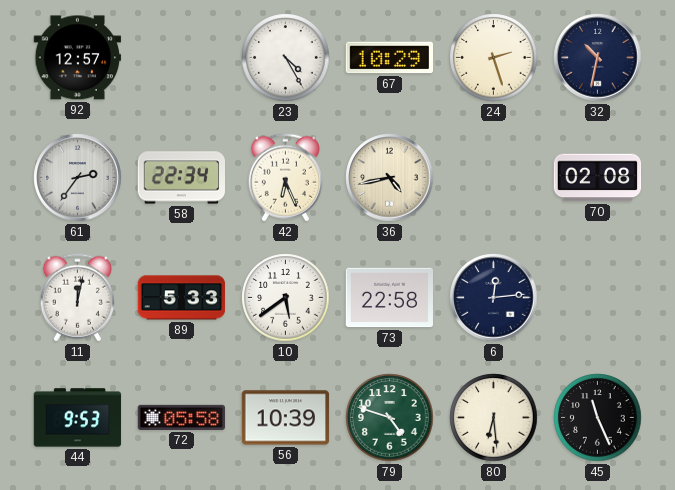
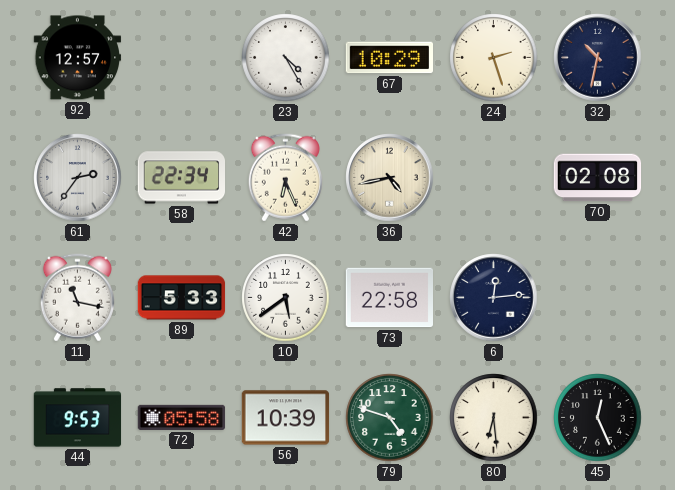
11: 12:02 -> 11:17
45: 11:26 -> 12:26
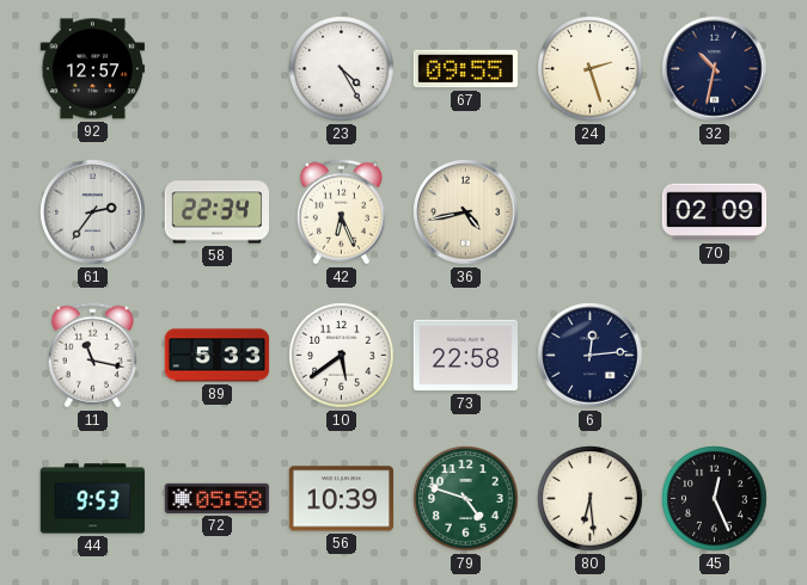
67: 10:29 -> 09:55
70: 02:08 -> 02:09
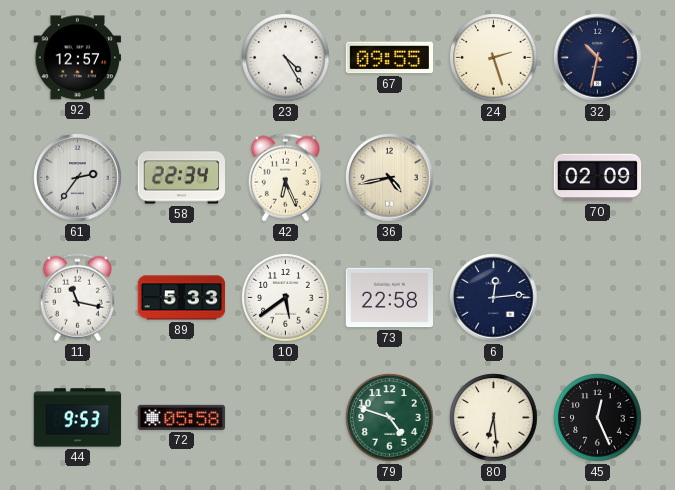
56: 10:39 -> none
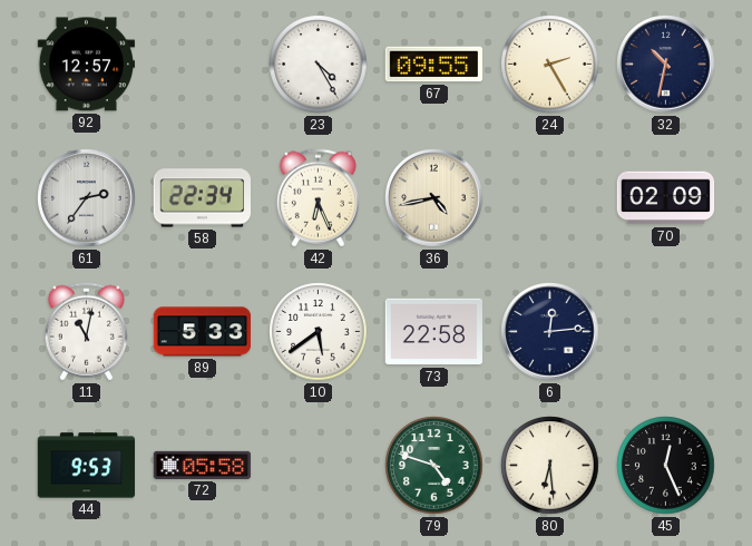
24: 2:27 -> 2:25
11: 11:17 -> 11:02
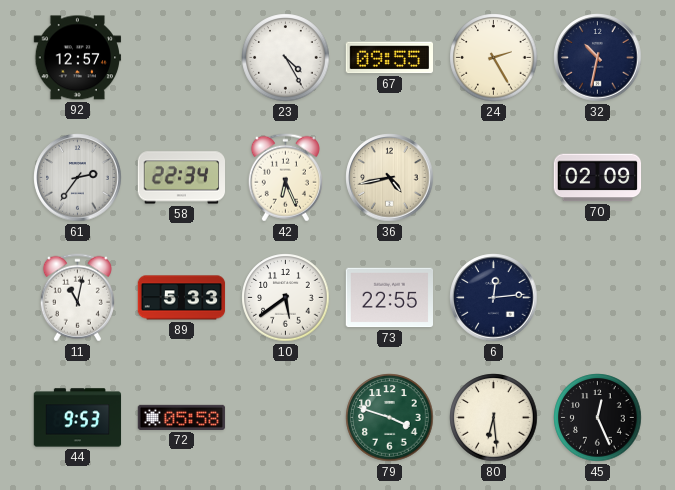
73: 22:58 -> 22:55
79: 4:48 -> 3:48
